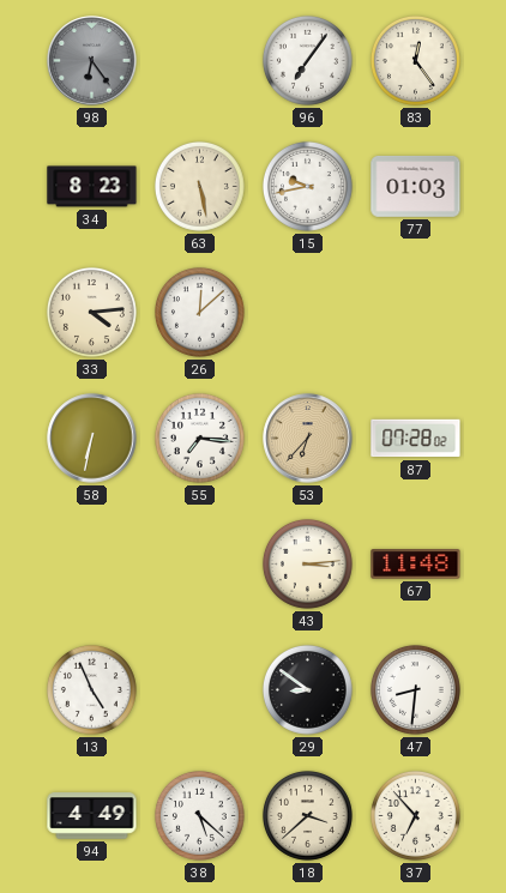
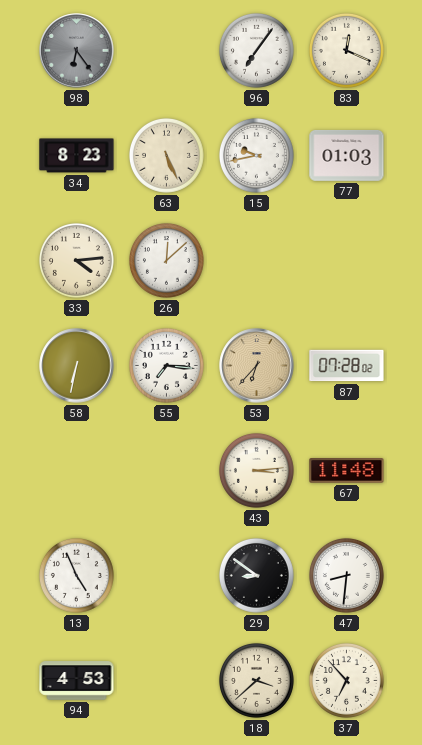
83: 12:24 -> 12:19
63: 5:28 -> 5:26
94: 4:49 -> 4:53
38: 5:22 -> none
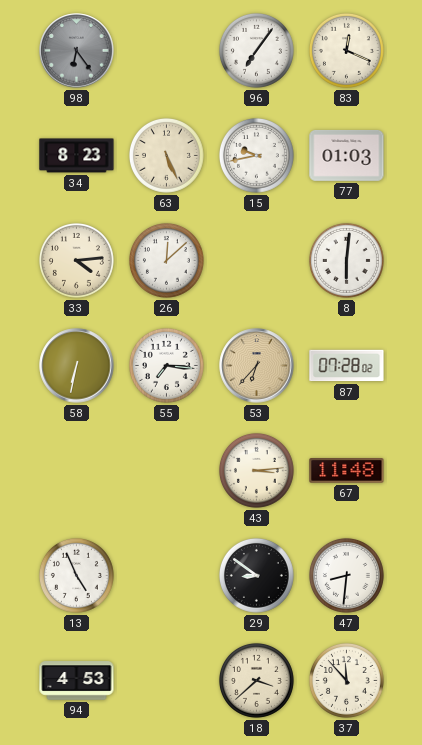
8: none -> 6:01
37: 6:53 -> 11:53
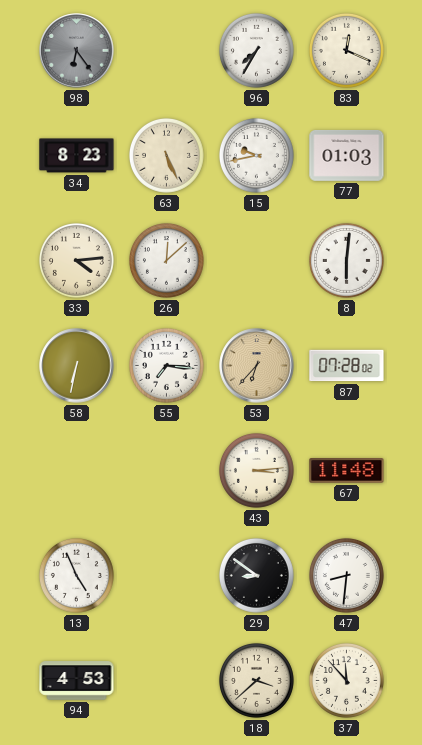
96: 7:06 -> 7:35
